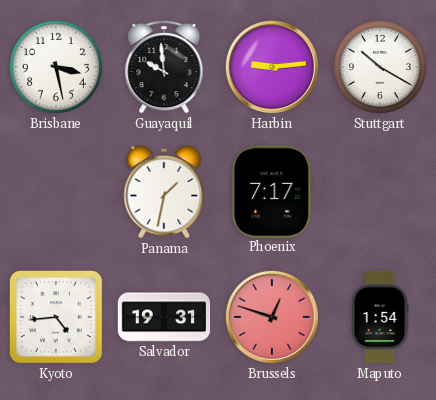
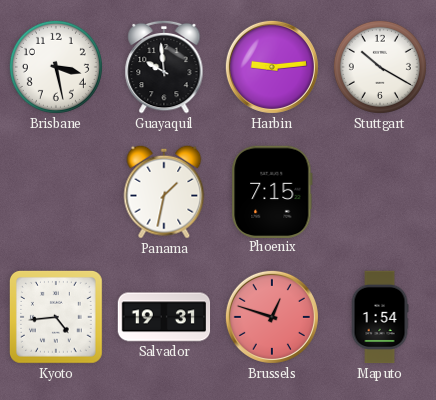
Phoenix: 7:17 -> 7:15
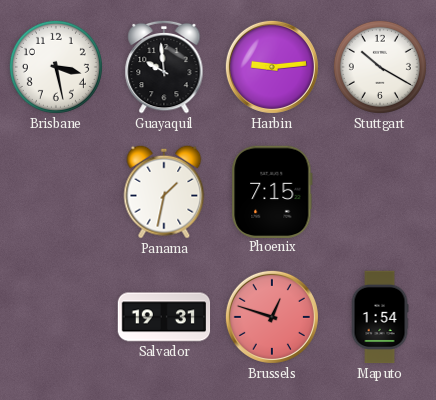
Kyoto: 4:44 -> none
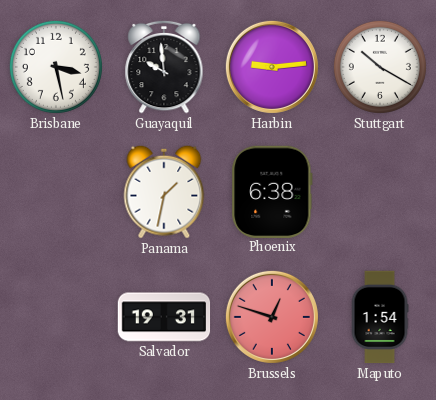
Phoenix: 7:15 -> 6:38
